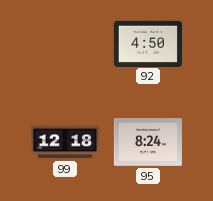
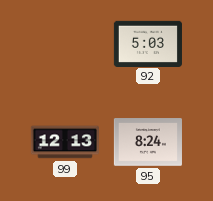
92: 4:50 -> 5:03
99: 12:18 -> 12:13
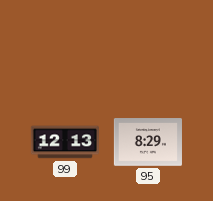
92: 5:03 -> none
95: 8:24 -> 8:29
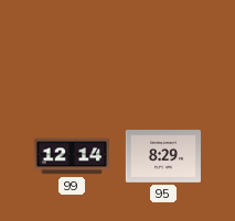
99: 12:13 -> 12:14
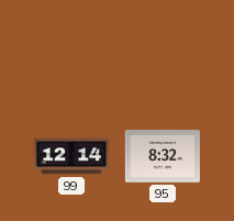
95: 8:29 -> 8:32
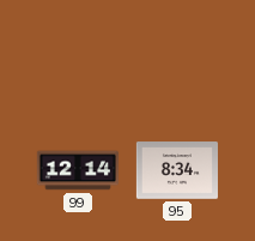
95: 8:32 -> 8:34
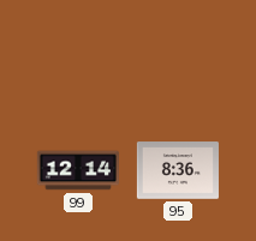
95: 8:34 -> 8:36
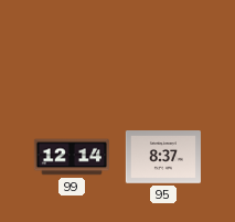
95: 8:36 -> 8:37
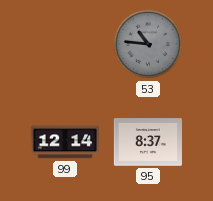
53: none -> 10:46
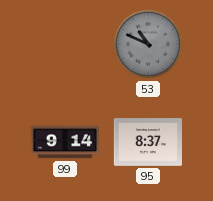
53: 10:46 -> 10:49
99: 12:14 -> 9:14
